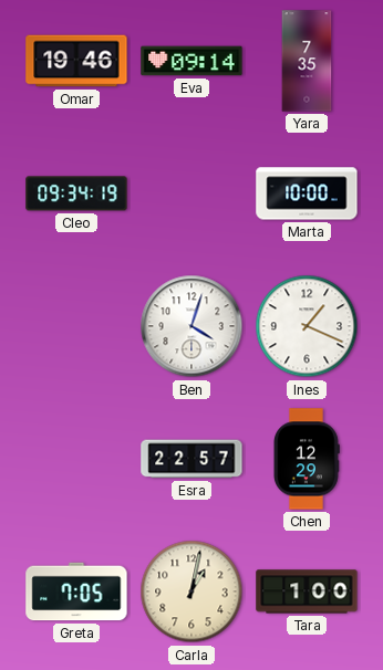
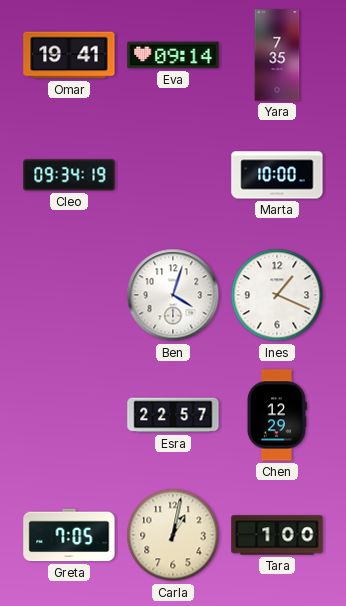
Omar: 19:46 -> 19:41
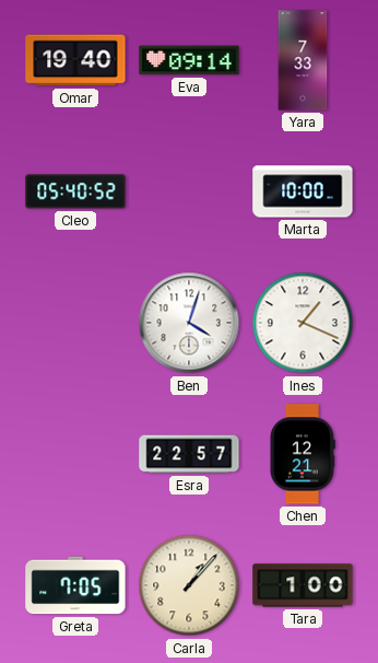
Omar: 19:41 -> 19:40
Yara: 7:35 -> 7:33
Cleo: 09:34 -> 05:40
Chen: 12:29 -> 12:21
Carla: 1:02 -> 1:07
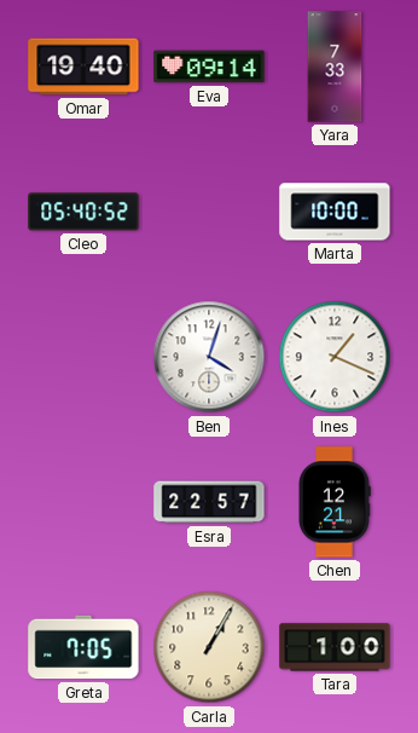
Carla: 1:07 -> 1:05
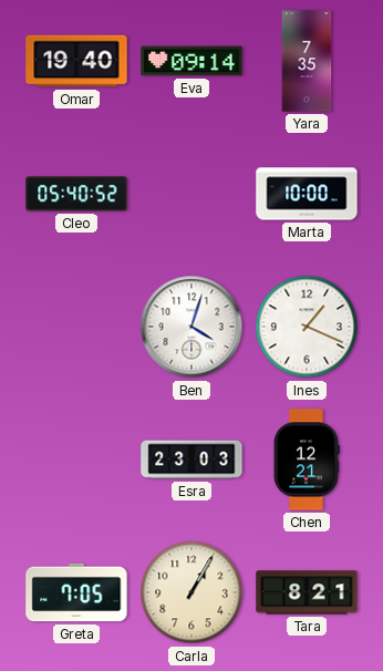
Yara: 7:33 -> 7:35
Esra: 22:57 -> 23:03
Tara: 1:00 -> 8:21
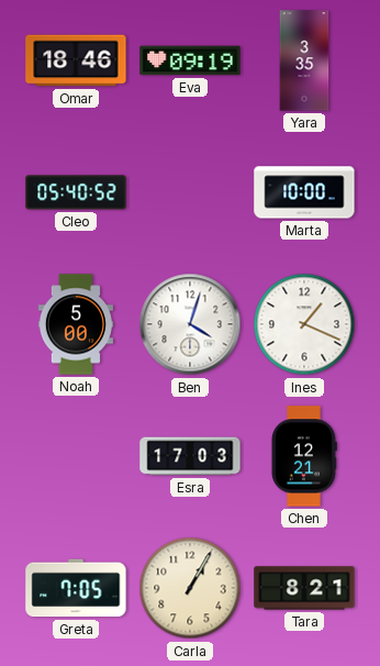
Omar: 19:40 -> 18:46
Eva: 09:14 -> 09:19
Yara: 7:35 -> 3:35
Noah: none -> 5:00
Esra: 23:03 -> 17:03
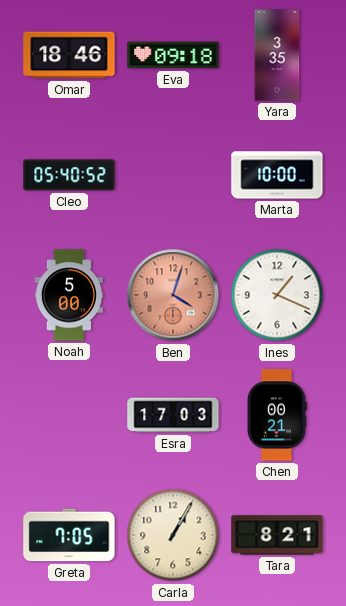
Eva: 09:19 -> 09:18
Ben dial: white -> salmon
Chen: 12:21 -> 00:21
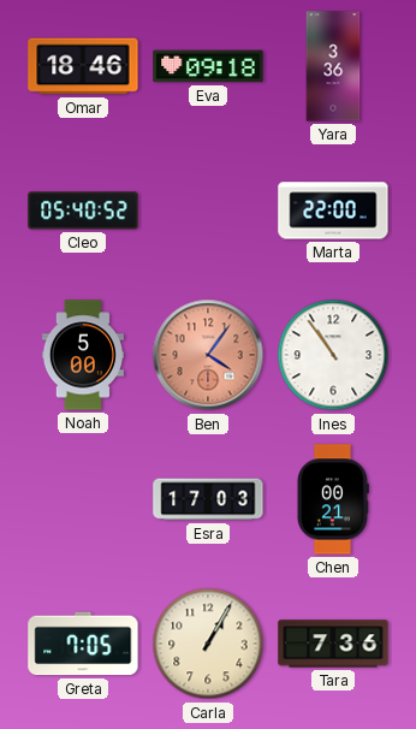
Yara: 3:35 -> 3:36
Marta: 10:00 -> 22:00
Ben: 4:03 -> 4:06
Ines: 1:19 -> 10:54
Tara: 8:21 -> 7:36
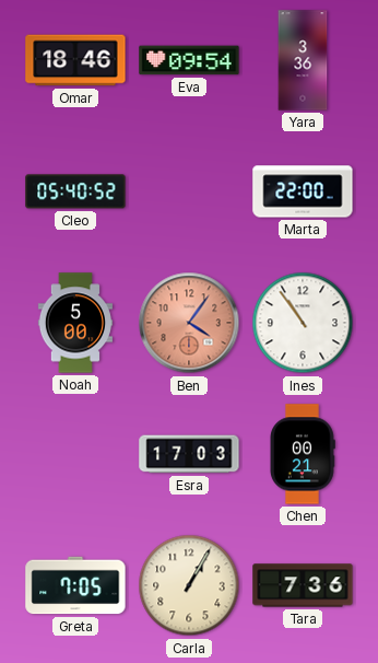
Eva: 09:18 -> 09:54
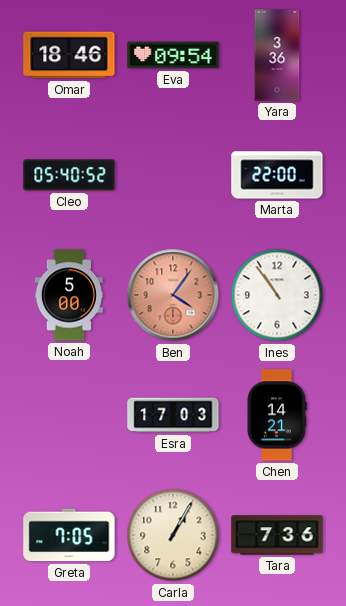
Chen: 00:21 -> 14:21
